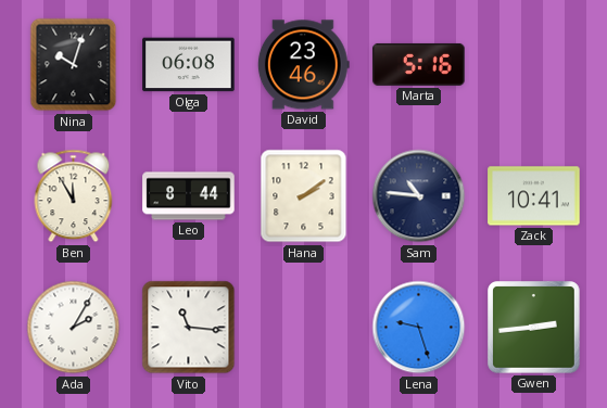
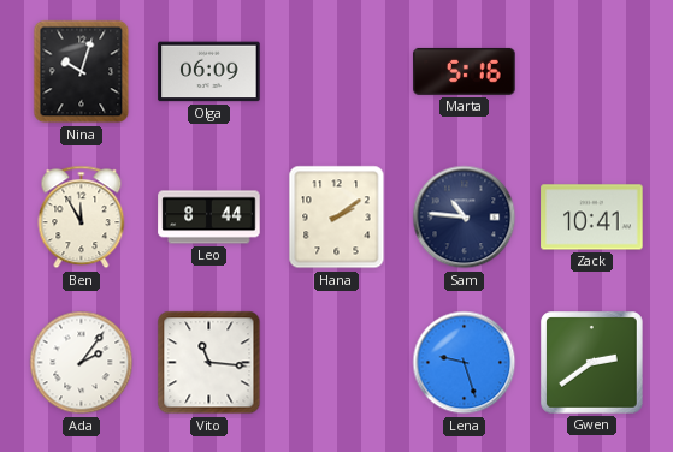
Olga: 06:08 -> 06:09
David: 23:46 -> none
Ada: 2:05 -> 2:06
Gwen: 2:44 -> 2:39
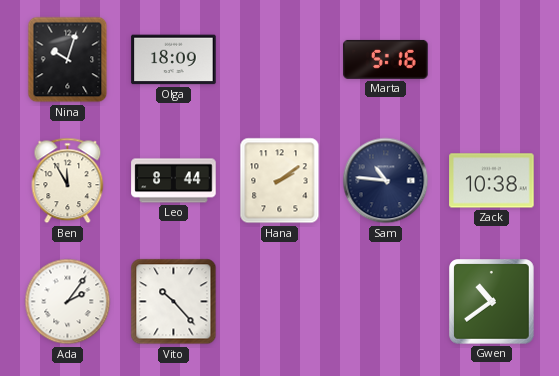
Olga: 06:09 -> 18:09
Zack: 10:41 -> 10:38
Vito: 11:16 -> 10:23
Lena: 9:27 -> none
Gwen: 2:39 -> 10:39
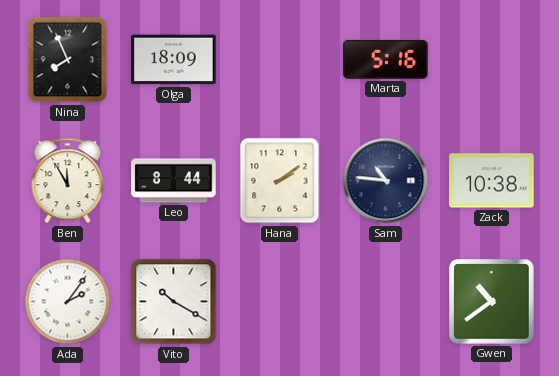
Nina: 10:03 -> 7:56
Vito: 10:23 -> 10:20
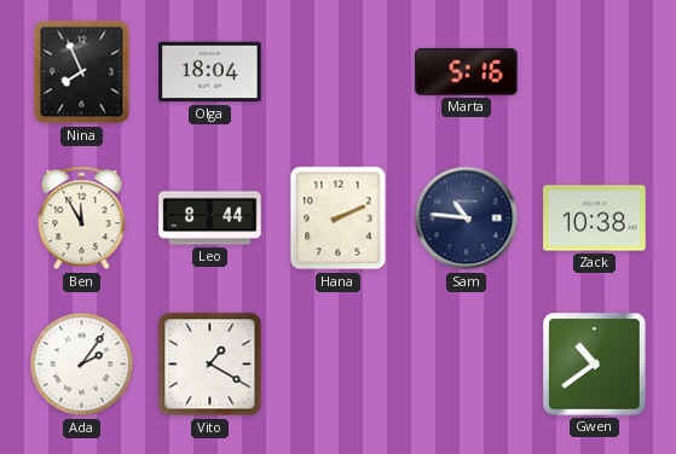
Olga: 18:09 -> 18:04
Hana: 2:09 -> 2:11
Vito: 10:20 -> 1:20
